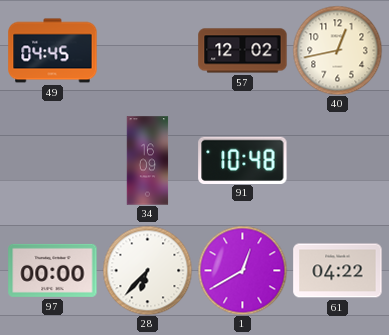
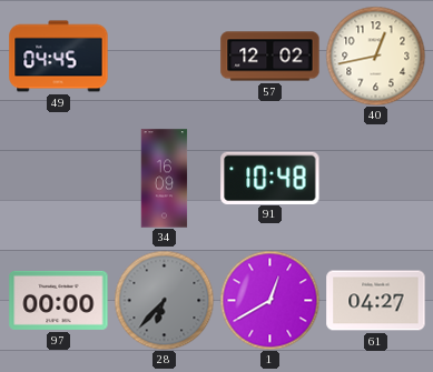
28 dial: white -> grey
61: 04:22 -> 04:27
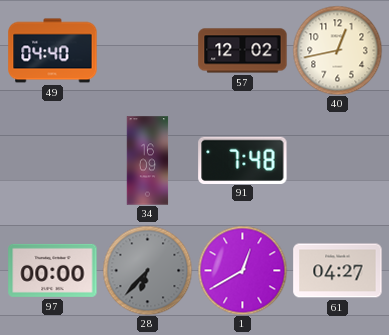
49: 04:45 -> 04:40
91: 10:48 -> 7:48
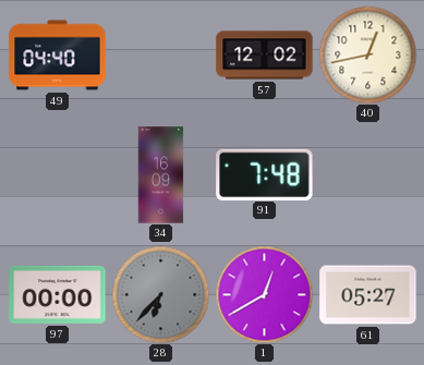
61: 04:27 -> 05:27
